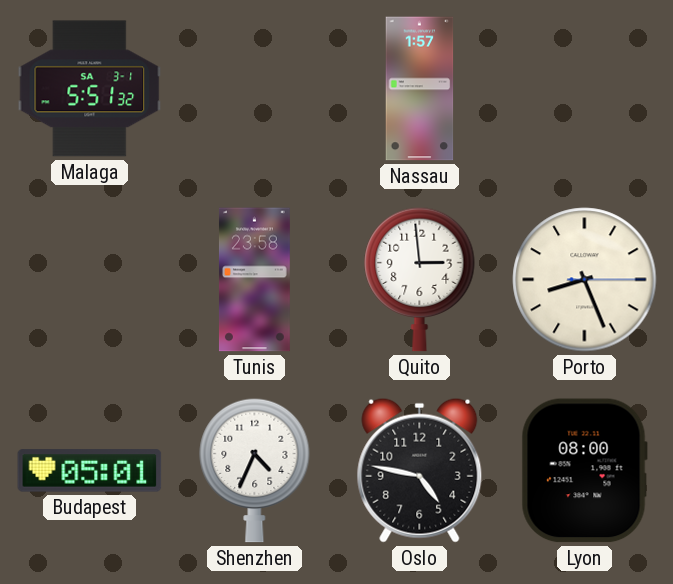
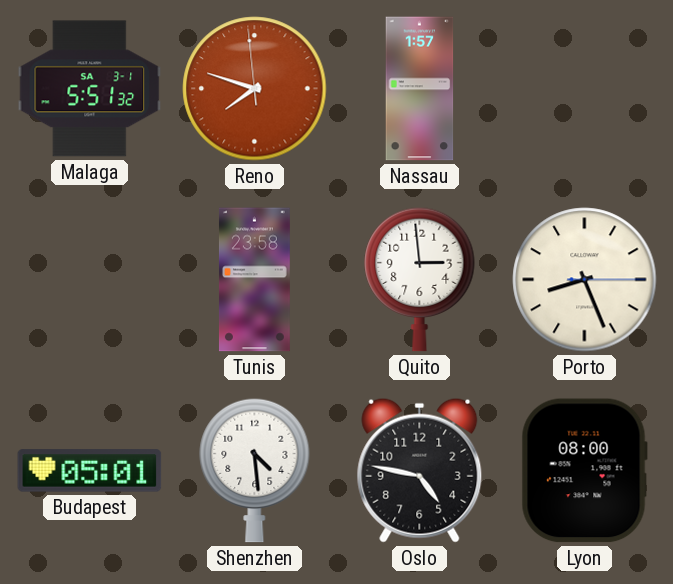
Reno: none -> 7:47
Shenzhen: 4:34 -> 4:29
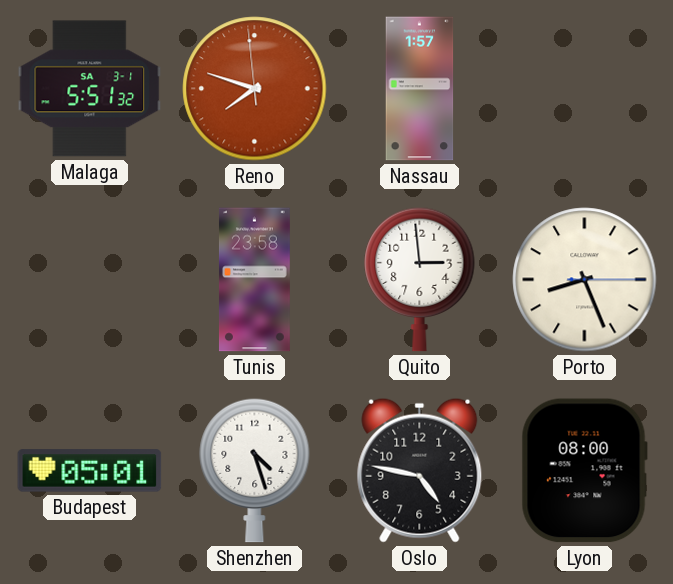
Shenzhen: 4:29 -> 4:27
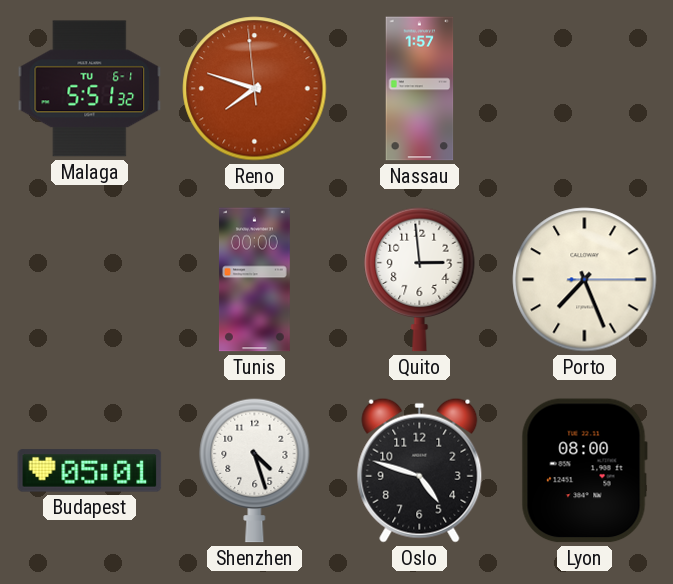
Malaga date: SA 3-1 -> TU 6-1
Tunis: 23:58 -> 00:00
Porto: 8:26 -> 7:26
Oslo: 4:47 -> 4:48
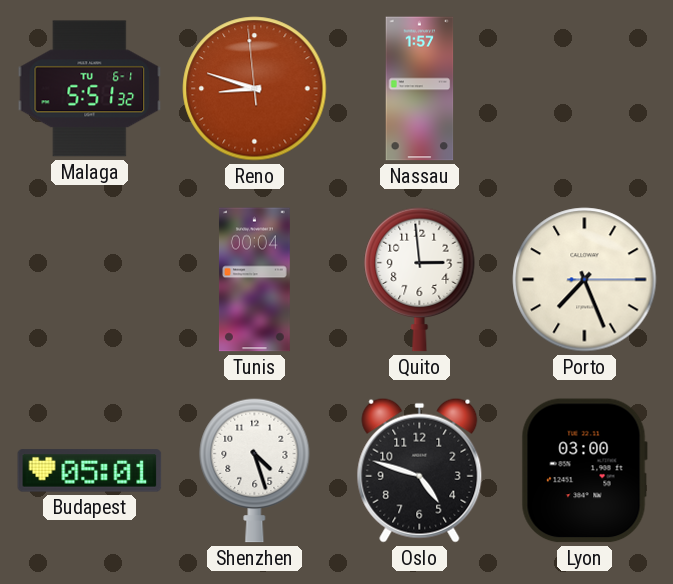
Reno: 7:47 -> 8:47
Tunis: 00:00 -> 00:04
Lyon: 08:00 -> 03:00
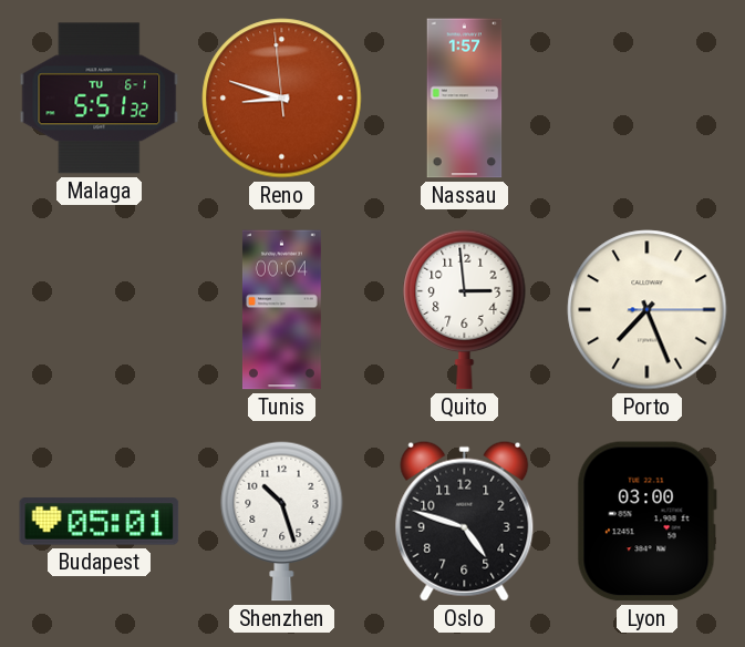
Shenzhen: 4:27 -> 10:27
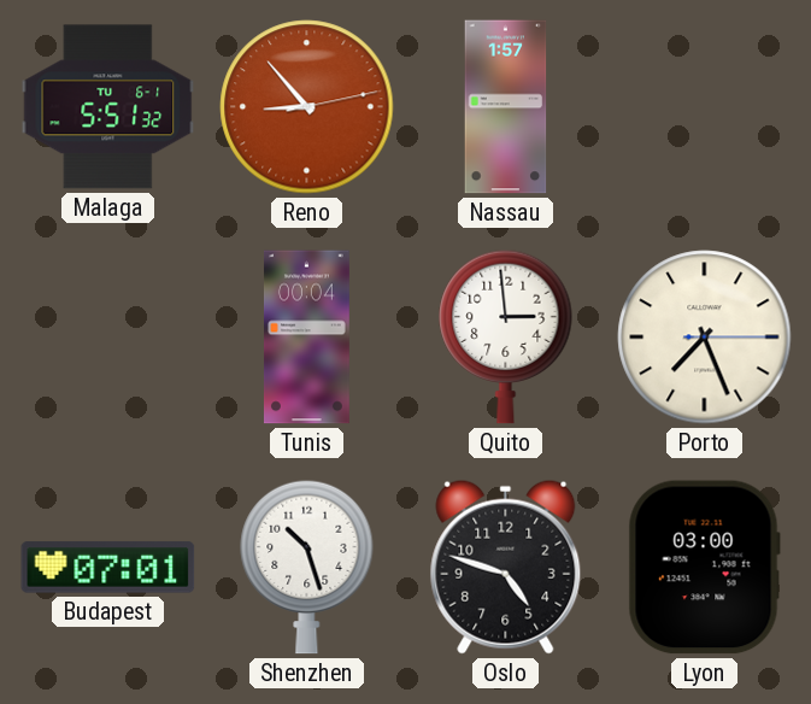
Reno: 8:47 -> 8:53
Budapest: 05:01 -> 07:01
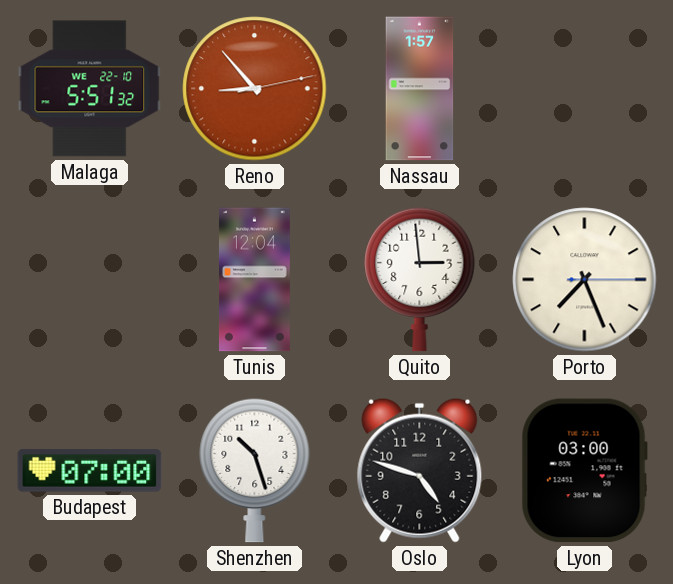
Malaga date: TU 6-1 -> WE 22-10
Tunis: 00:04 -> 12:04
Budapest: 07:01 -> 07:00
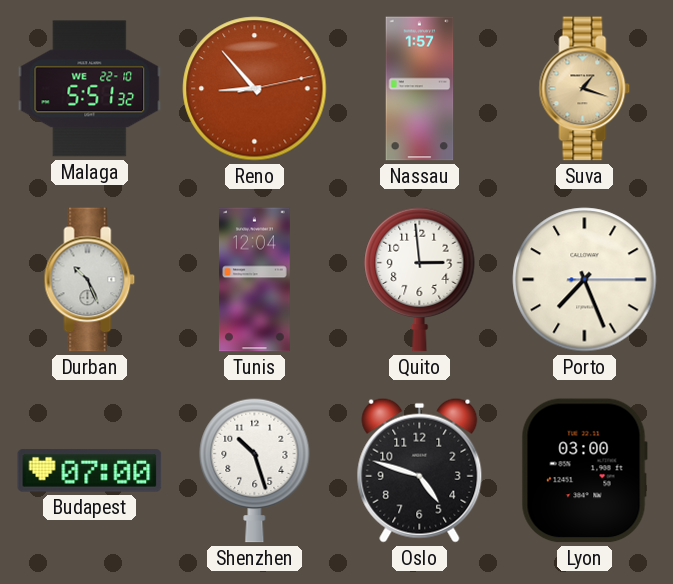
Suva: none -> 1:18
Durban: none -> 10:26
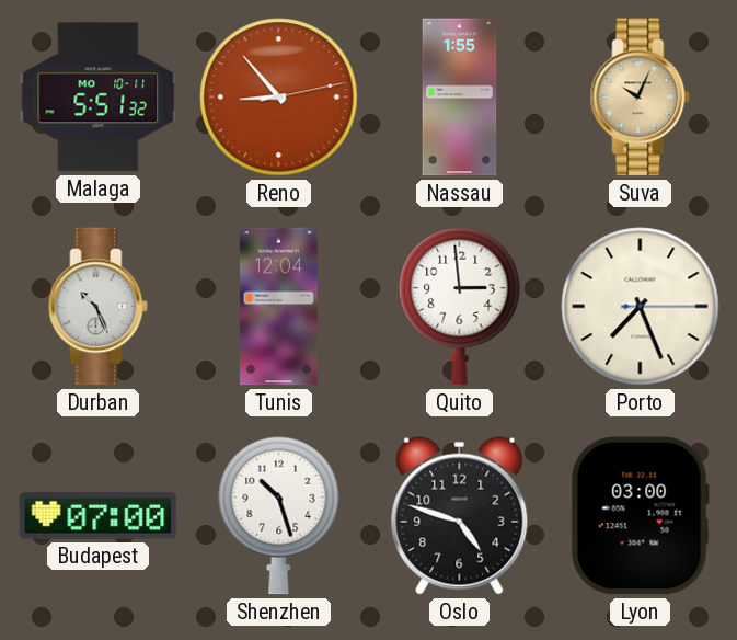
Malaga date: WE 22-10 -> MO 10-11
Nassau: 1:57 -> 1:55
Suva: 1:18 -> 10:04
